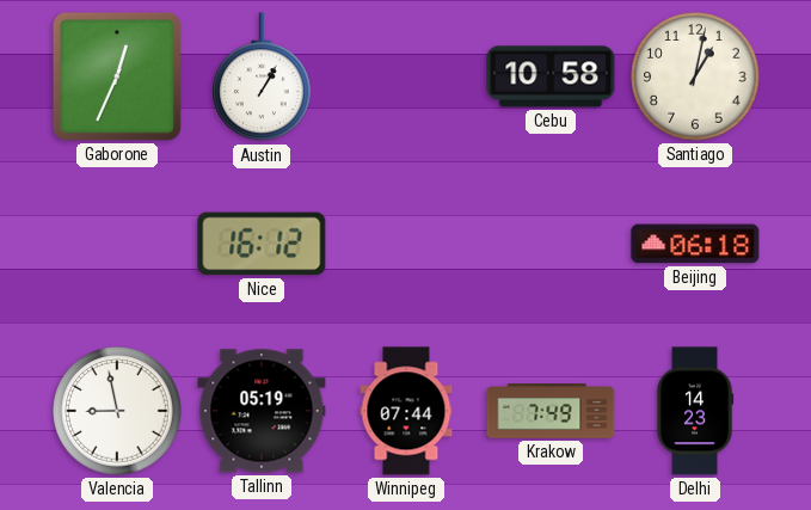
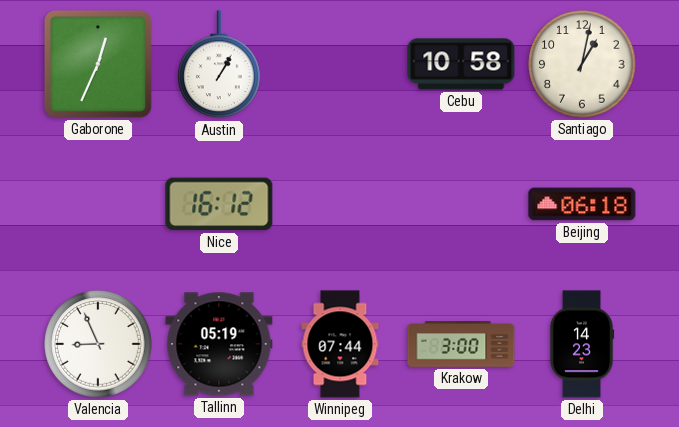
Valencia: 8:58 -> 8:56
Krakow: 7:49 -> 3:00
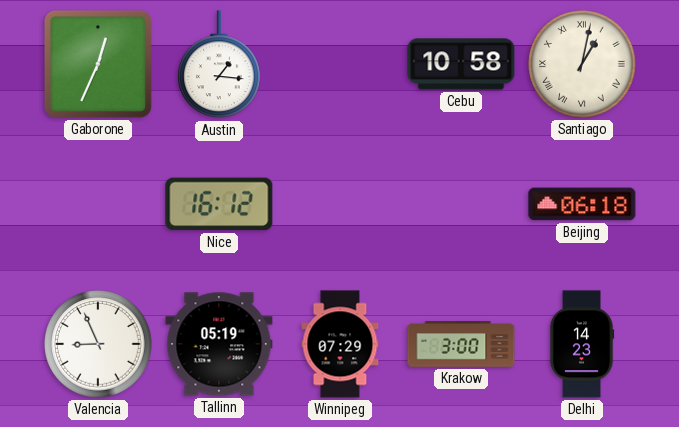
Austin: 1:05 -> 1:16
Santiago numerals: Arabic -> Roman
Winnipeg: 07:44 -> 07:29
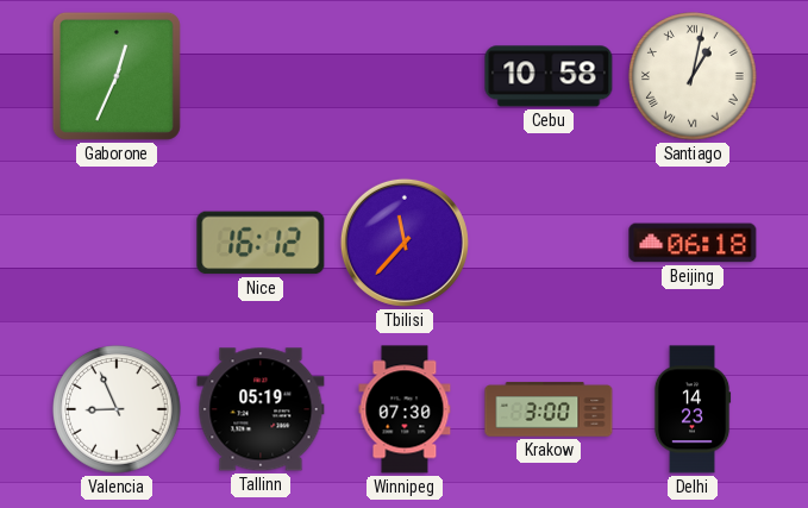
Austin: 1:16 -> none
Tbilisi: none -> 11:37
Winnipeg: 07:29 -> 07:30
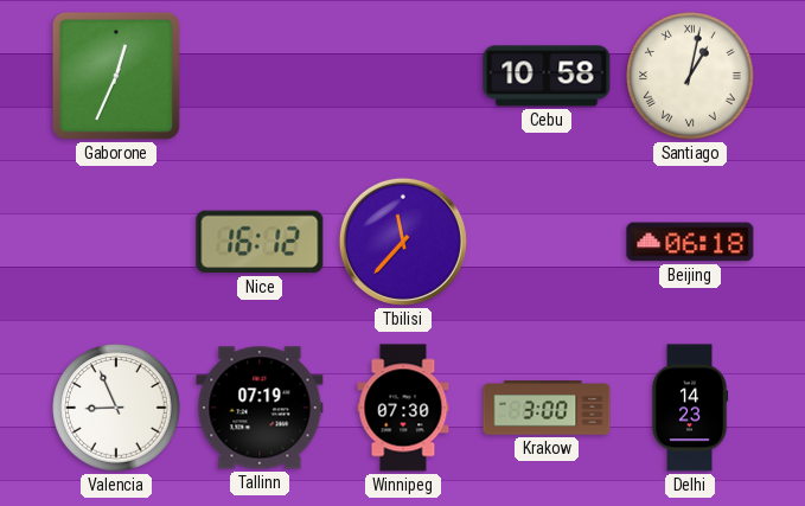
Tallinn: 05:19 -> 07:19
